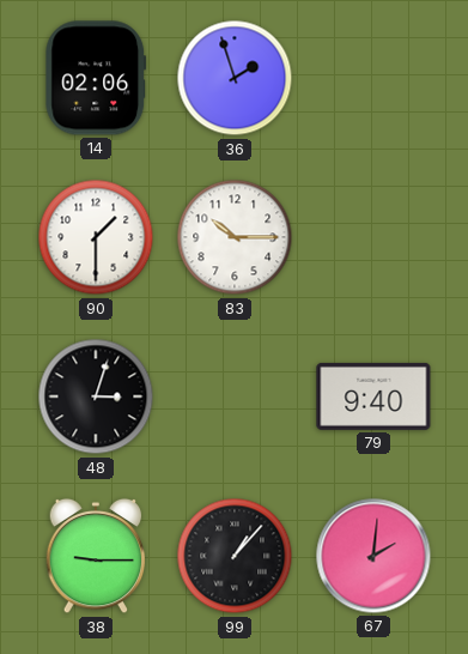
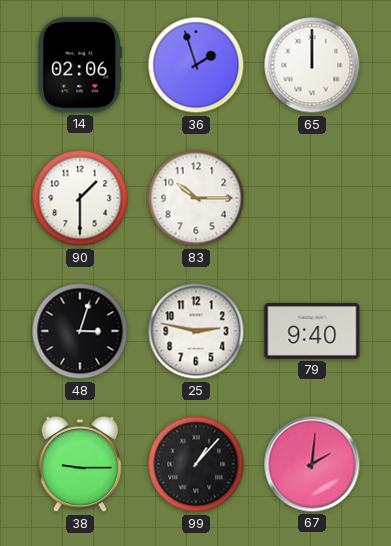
65: none -> 12:00
25: none -> 2:47
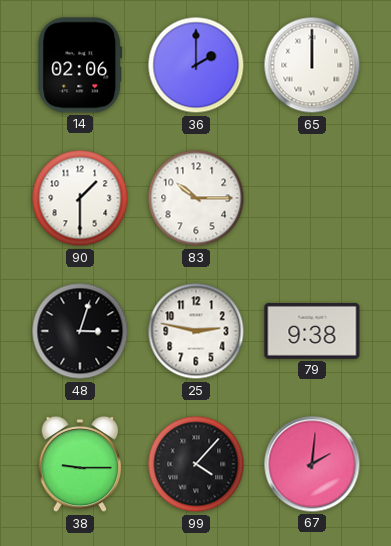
36: 1:57 -> 2:00
79: 9:40 -> 9:38
99: 1:07 -> 4:07
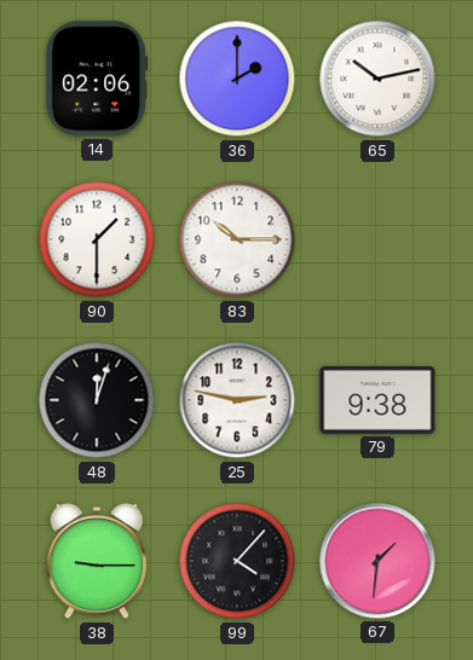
65: 12:00 -> 10:13
48: 3:03 -> 12:03
67: 2:01 -> 1:31
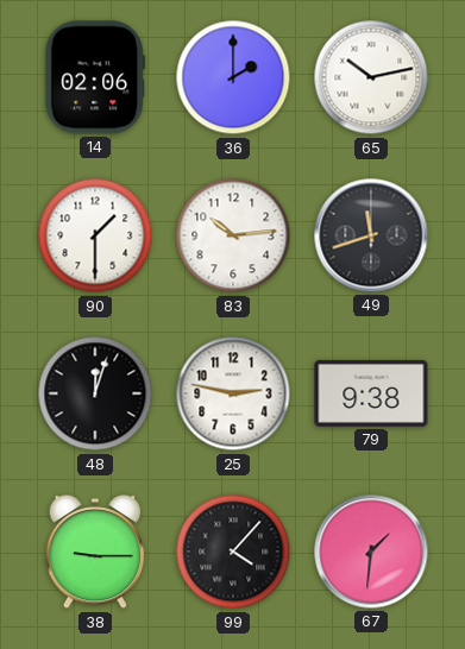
83: 10:15 -> 10:14
49: none -> 11:42
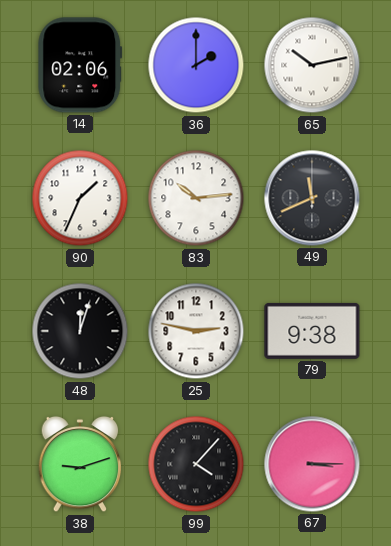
90: 1:30 -> 1:34
49: 11:42 -> 11:41
38: 9:15 -> 9:12
67: 1:31 -> 3:15
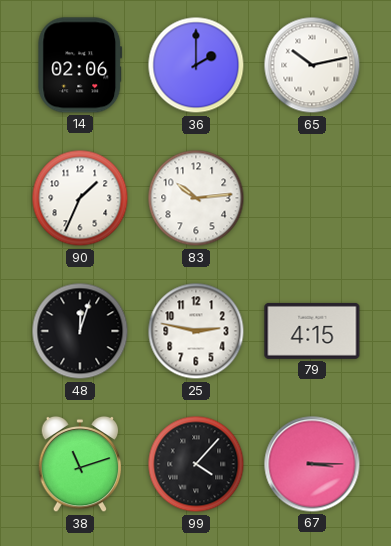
49: 11:41 -> none
79: 9:38 -> 4:15
38: 9:12 -> 11:12
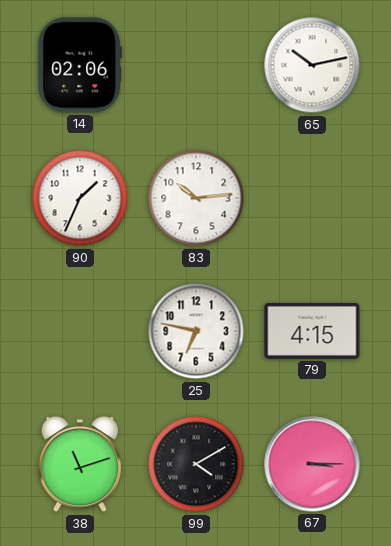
36: 2:00 -> none
48: 12:03 -> none
25: 2:47 -> 6:47
99: 4:07 -> 4:10
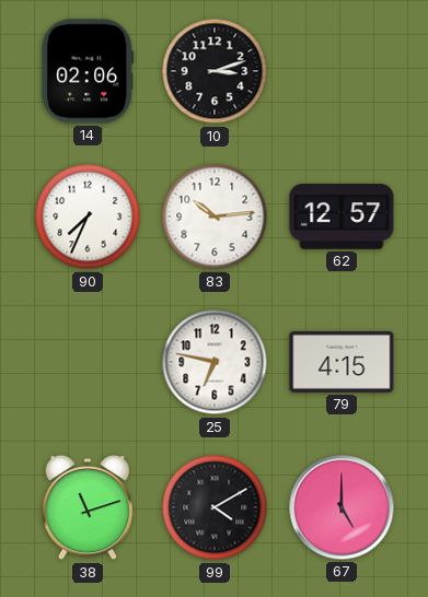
10: none -> 3:12
65: 10:13 -> none
90: 1:34 -> 7:34
62: none -> 12:57
67: 3:15 -> 5:00
